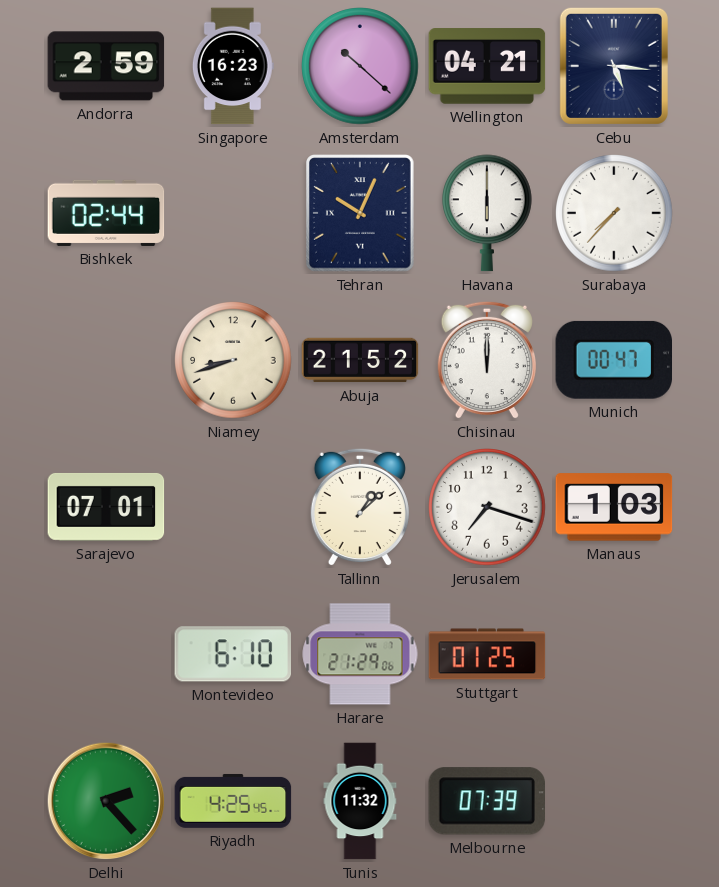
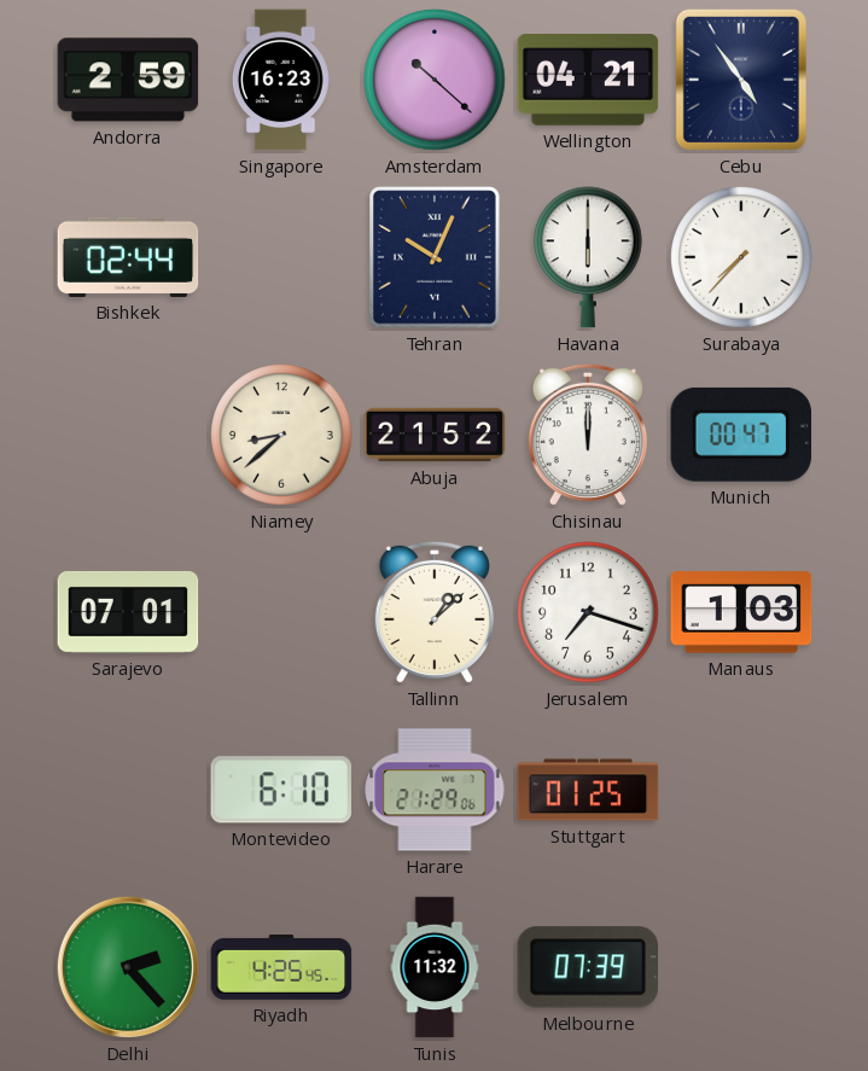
Cebu: 5:16 -> 4:54
Niamey: 8:42 -> 8:38
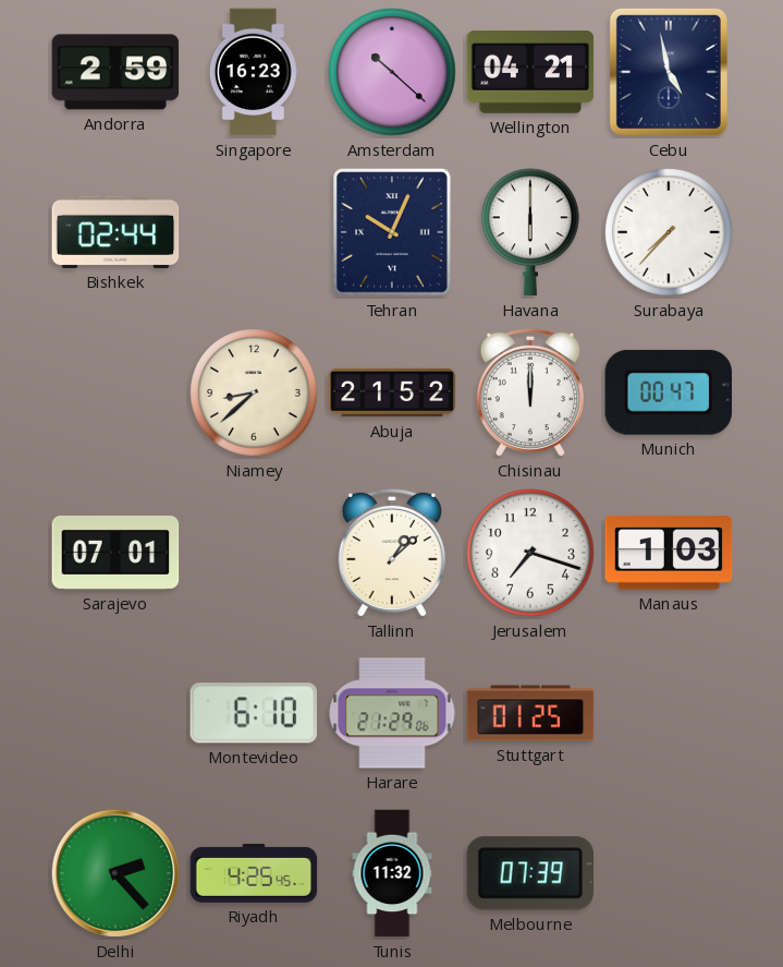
Cebu: 4:54 -> 4:58
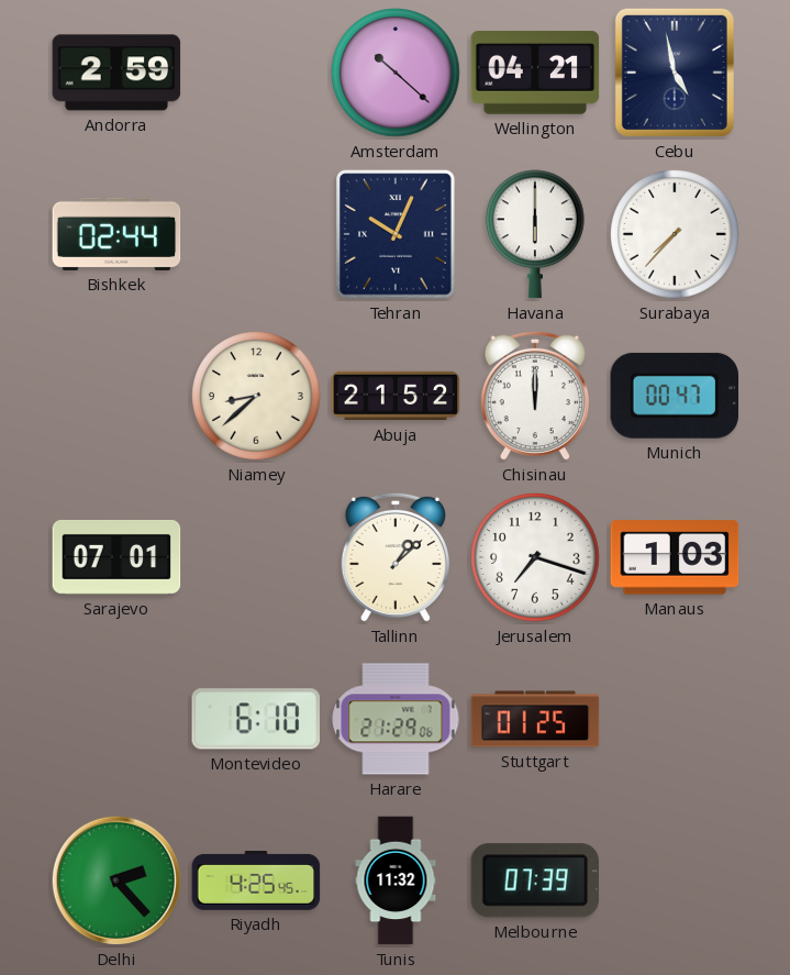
Singapore: 16:23 -> none
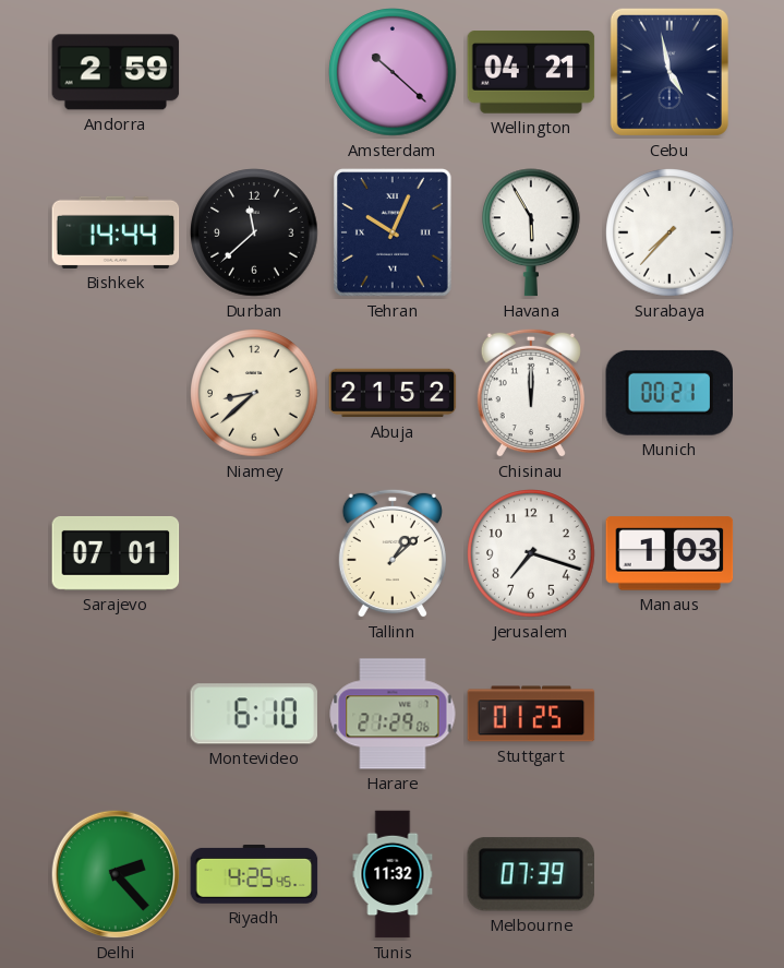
Bishkek: 02:44 -> 14:44
Durban: none -> 11:38
Havana: 6:00 -> 5:55
Munich: 00:47 -> 00:21
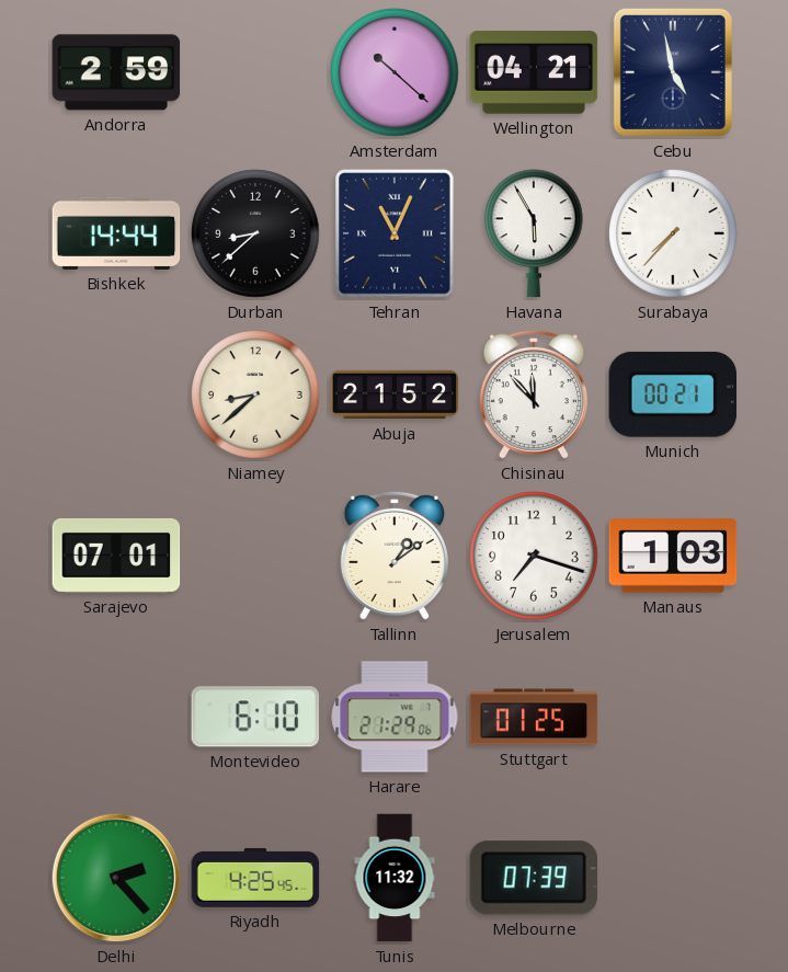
Durban: 11:38 -> 8:38
Tehran: 10:04 -> 11:04
Chisinau: 12:00 -> 11:53
Tallinn: 1:08 -> 1:09
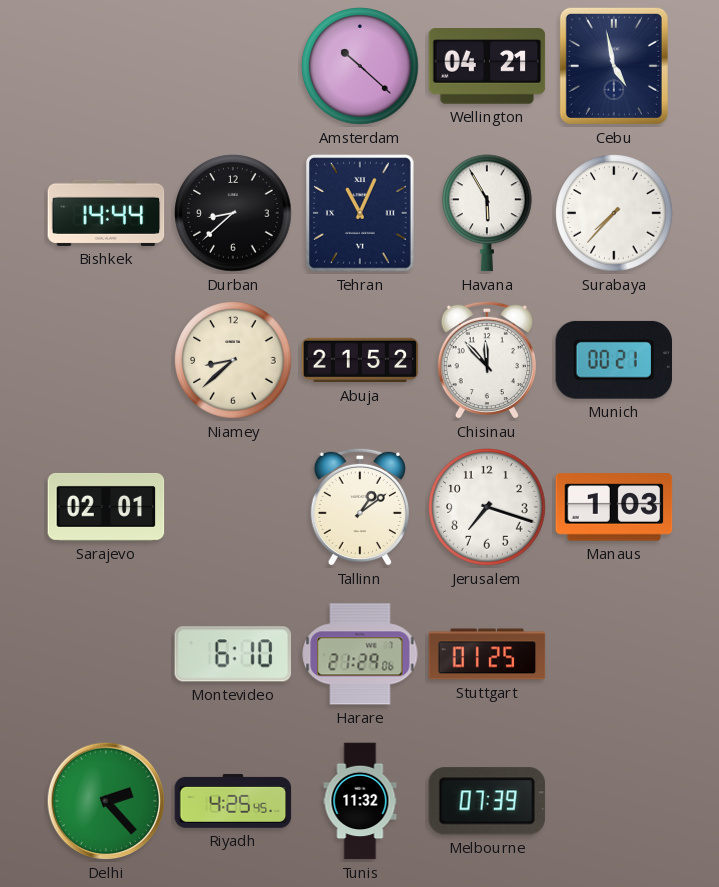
Andorra: 2:59 -> none
Sarajevo: 07:01 -> 02:01
